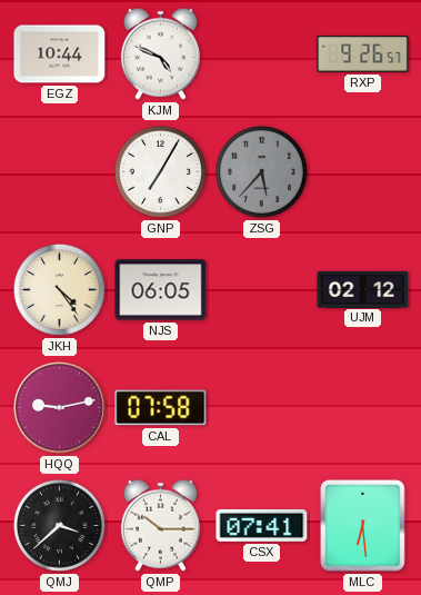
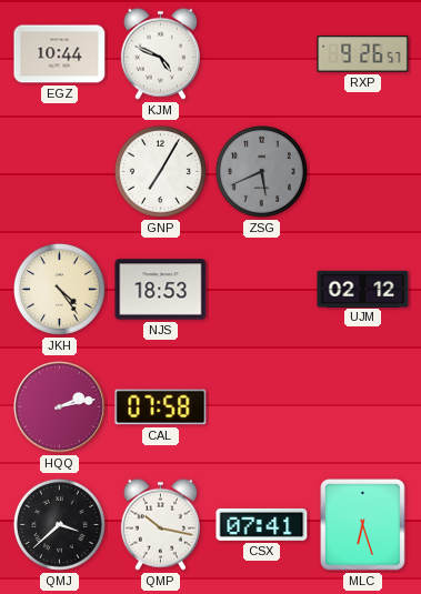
ZSG: 5:37 -> 5:41
NJS: 06:05 -> 18:53
HQQ: 9:13 -> 2:13
QMP: 10:15 -> 10:17
MLC: 6:29 -> 6:27
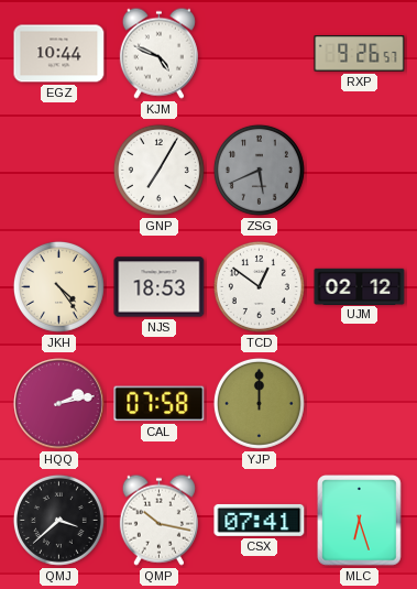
TCD: none -> 12:51
YJP: none -> 12:00
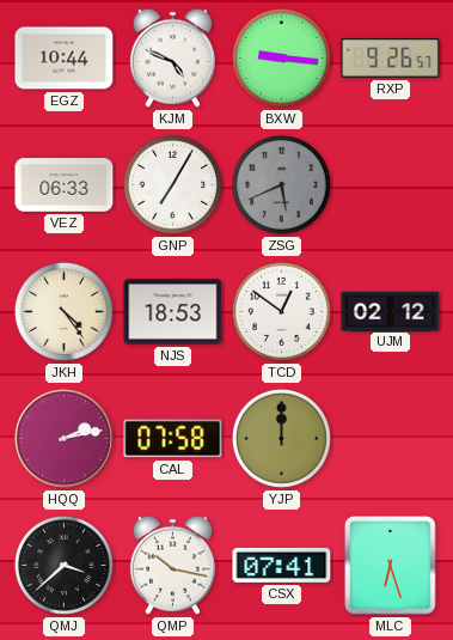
BXW: none -> 9:16
VEZ: none -> 06:33
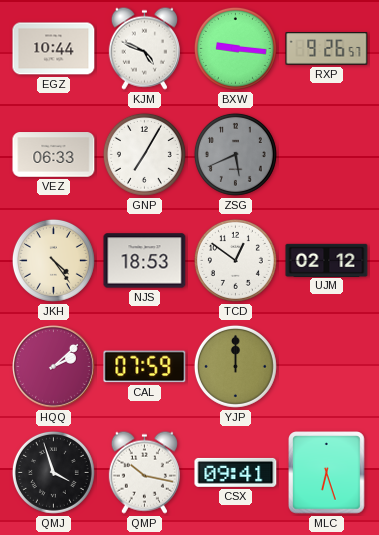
HQQ: 2:13 -> 2:08
CAL: 07:58 -> 07:59
QMJ: 3:38 -> 3:57
CSX: 07:41 -> 09:41
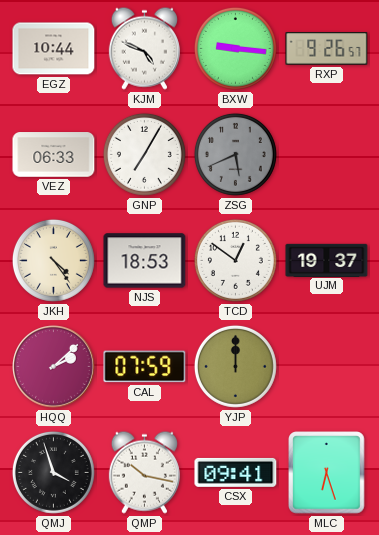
UJM: 02:12 -> 19:37
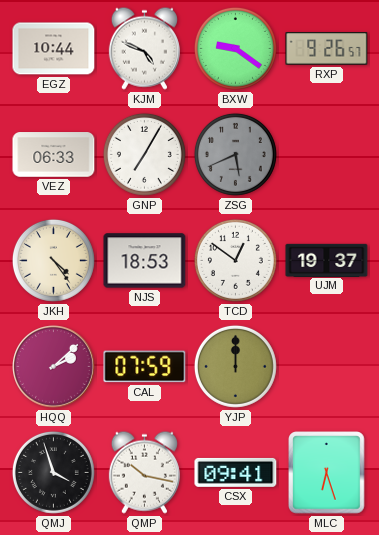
BXW: 9:16 -> 9:21
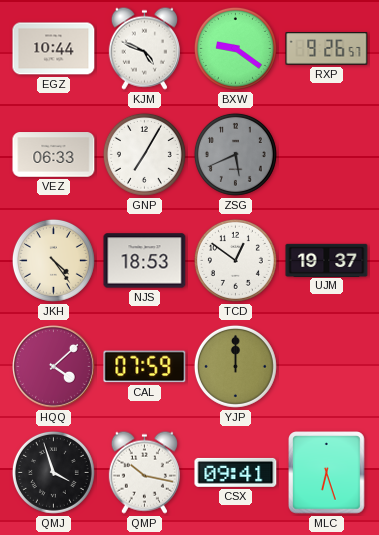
HQQ: 2:08 -> 4:08
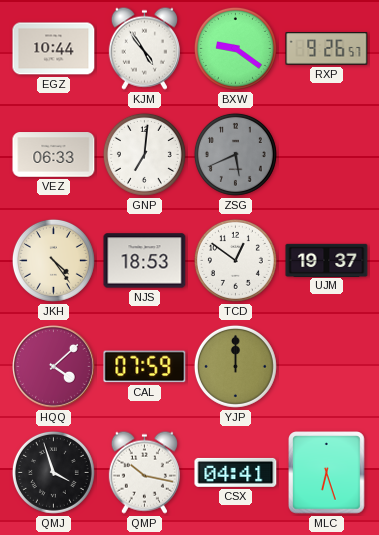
KJM: 4:49 -> 4:54
GNP: 7:05 -> 7:01
CSX: 09:41 -> 04:41
